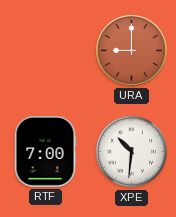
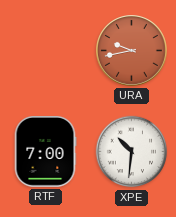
URA: 9:00 -> 9:43
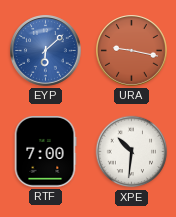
EYP: none -> 6:08
URA: 9:43 -> 9:17
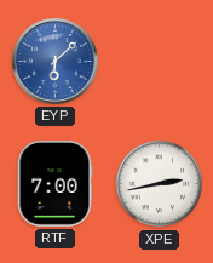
URA: 9:17 -> none
XPE: 10:31 -> 2:43
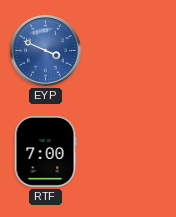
EYP: 6:08 -> 3:49
XPE: 2:43 -> none
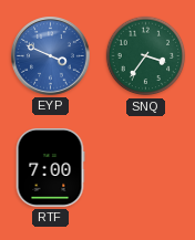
SNQ: none -> 3:36
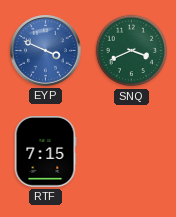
SNQ: 3:36 -> 3:41
RTF: 7:00 -> 7:15
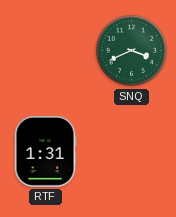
EYP: 3:49 -> none
RTF: 7:15 -> 1:31
